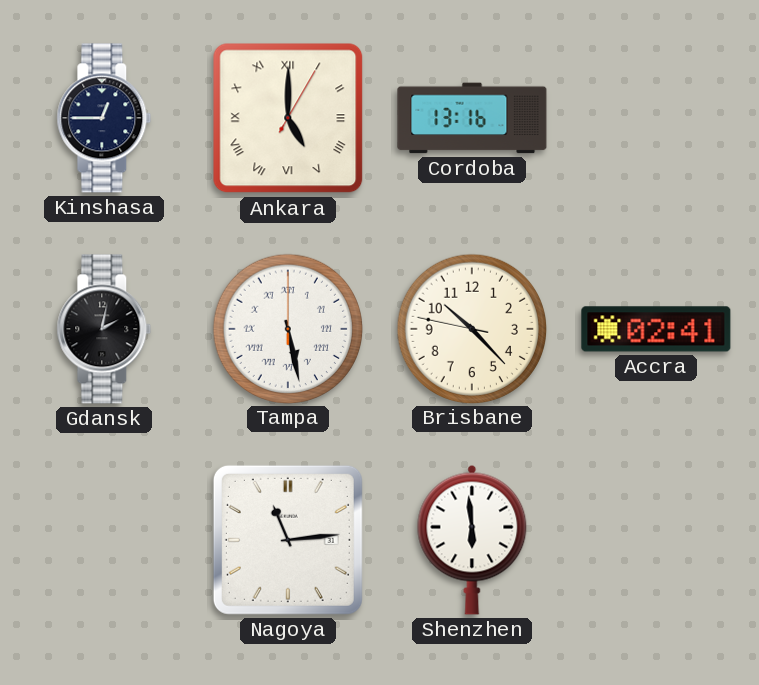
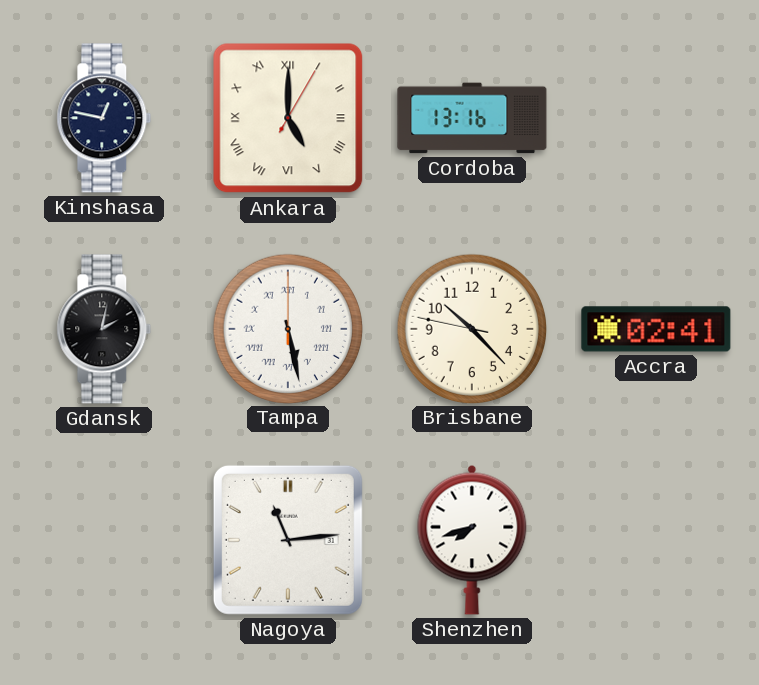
Kinshasa: 12:45 -> 12:47
Shenzhen: 5:59 -> 7:42
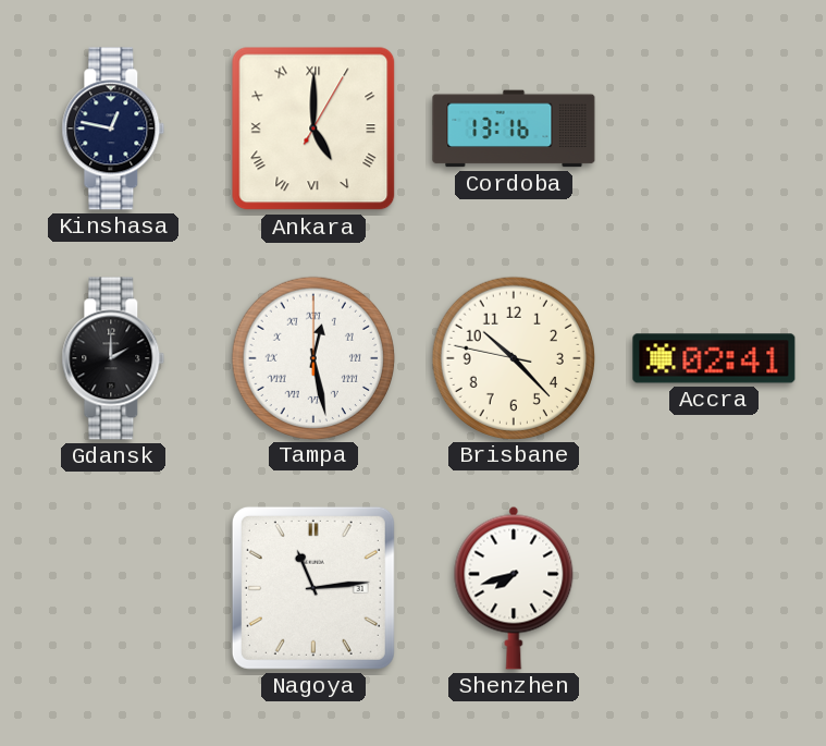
Gdansk: 2:02 -> 2:00
Tampa: 5:28 -> 12:28
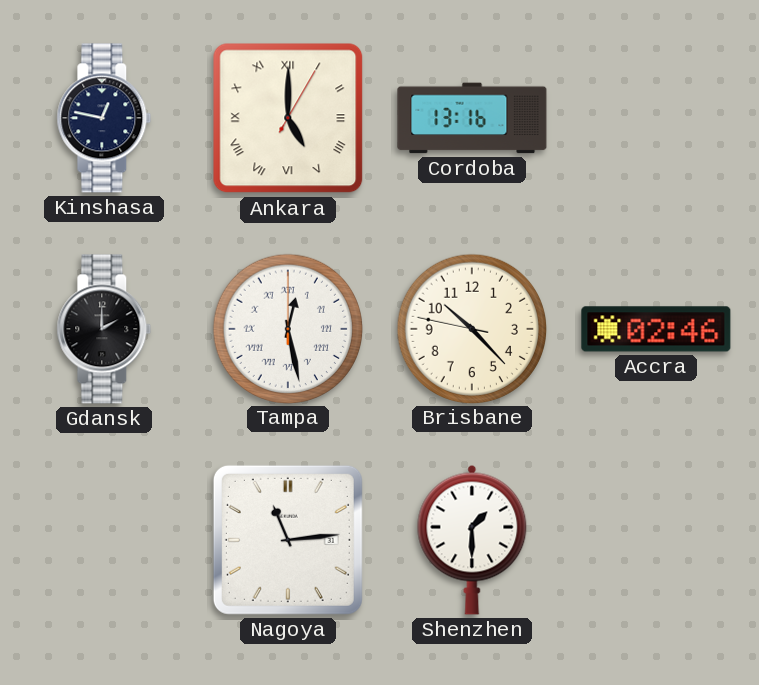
Accra: 02:41 -> 02:46
Shenzhen: 7:42 -> 1:30
